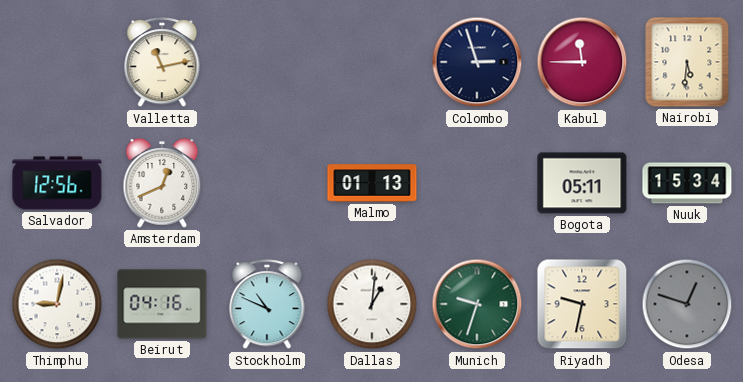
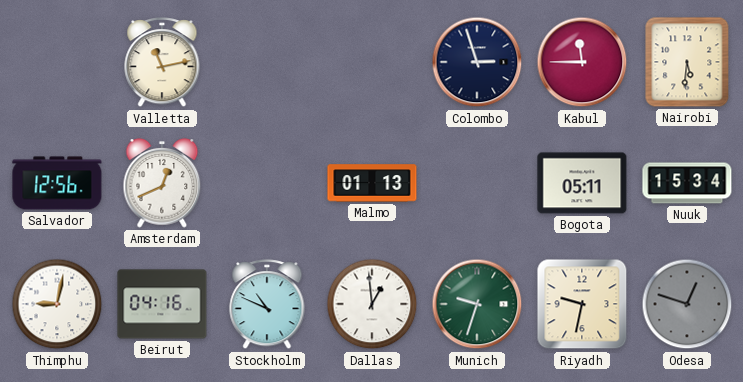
Dallas: 1:01 -> 12:59
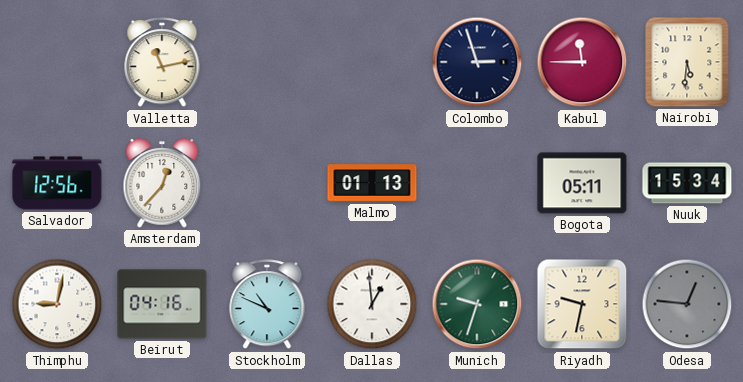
Amsterdam: 12:41 -> 12:37
Odesa: 12:48 -> 12:46
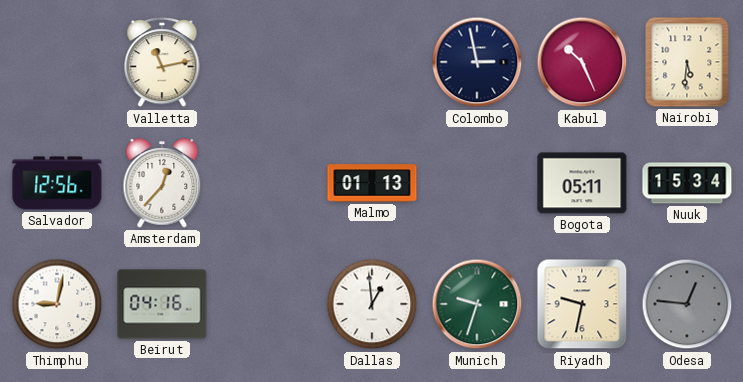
Colombo: 2:57 -> 2:58
Kabul: 11:45 -> 10:26
Stockholm: 10:49 -> none
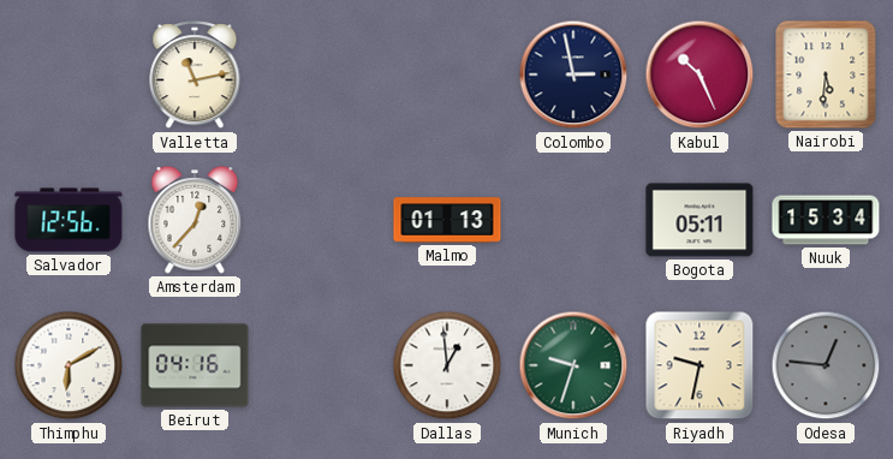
Thimphu: 9:02 -> 6:10
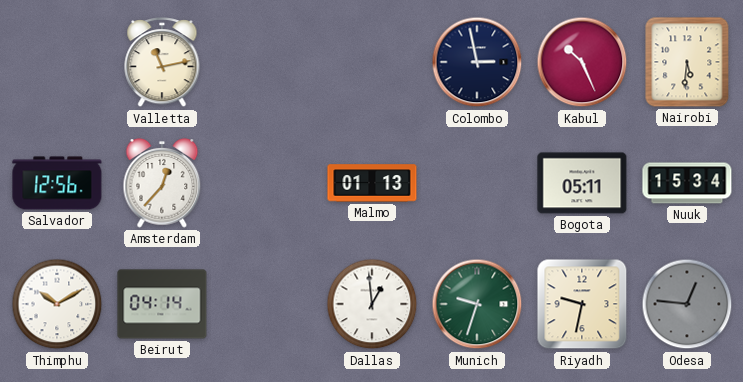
Thimphu: 6:10 -> 10:10
Beirut: 04:16 -> 04:14
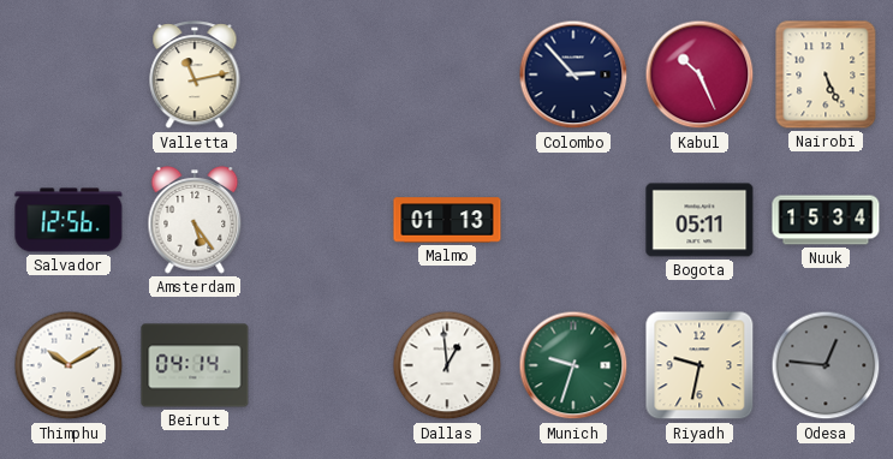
Colombo: 2:58 -> 2:53
Nairobi: 5:31 -> 5:26
Amsterdam: 12:37 -> 5:24
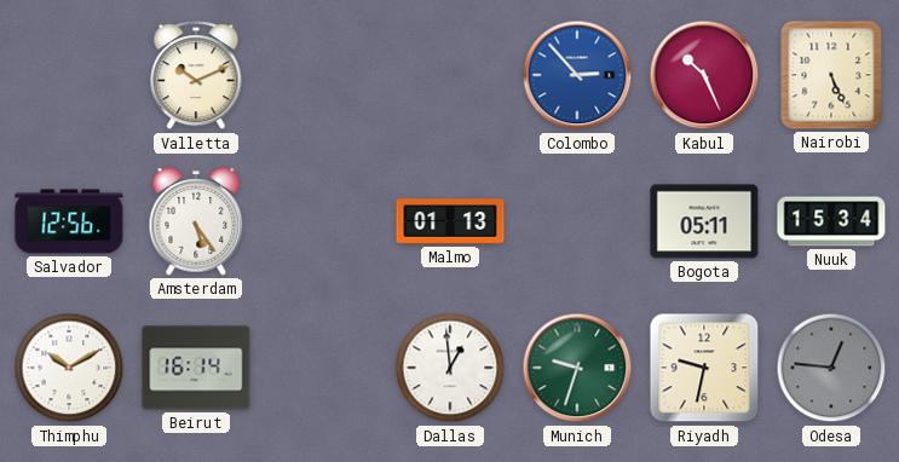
Valletta: 11:13 -> 10:11
Colombo dial: navy -> blue
Beirut: 04:14 -> 16:14
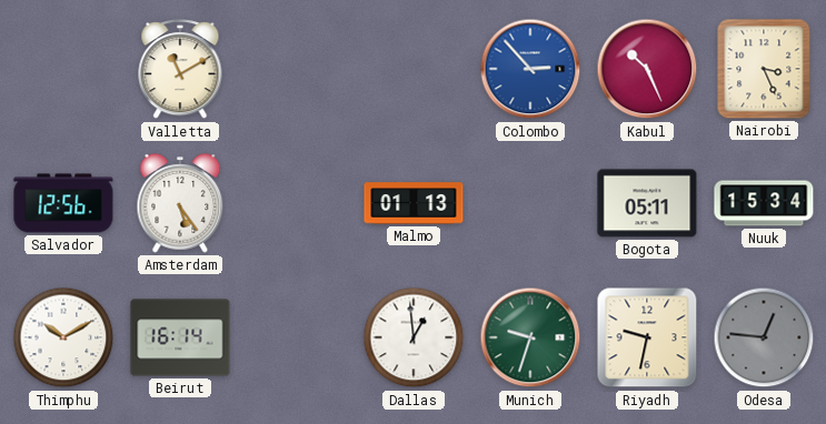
Valletta: 10:11 -> 11:10
Nairobi: 5:26 -> 3:26
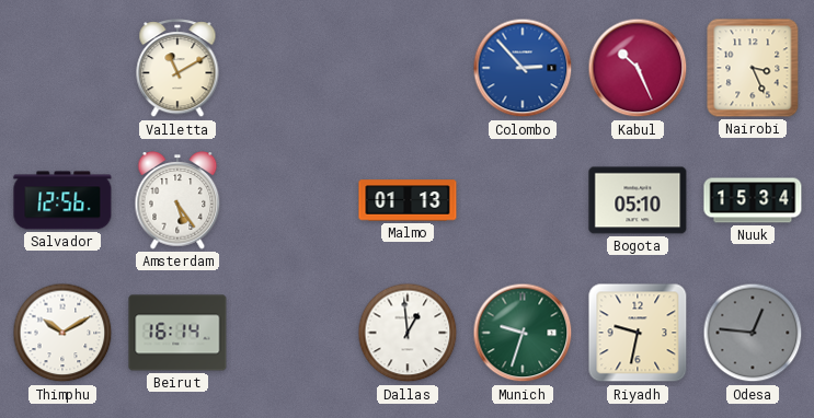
Bogota: 05:11 -> 05:10
